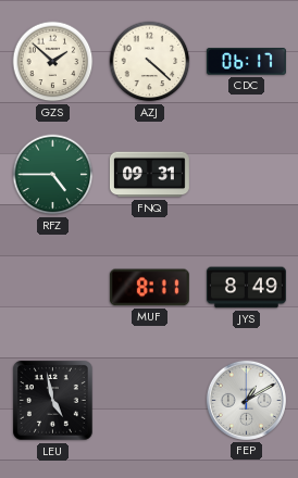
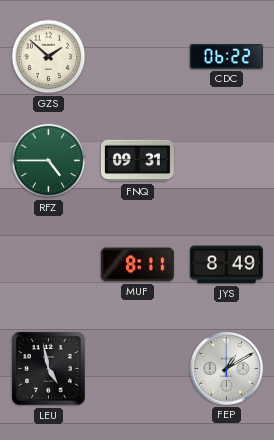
AZJ: 4:22 -> none
CDC: 06:17 -> 06:22
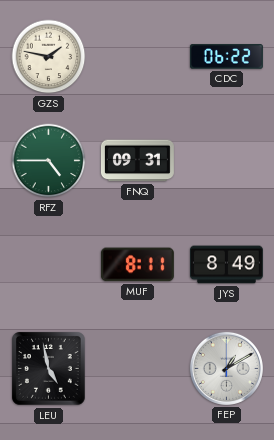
GZS: 1:52 -> 1:47
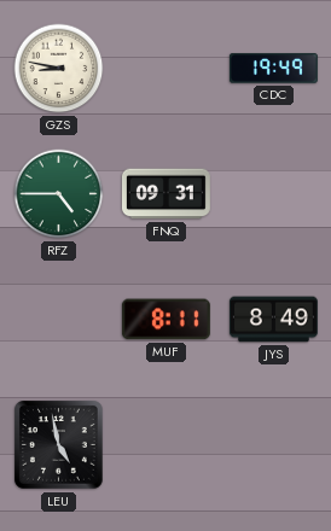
GZS: 1:47 -> 8:47
CDC: 06:22 -> 19:49
FEP: 1:10 -> none
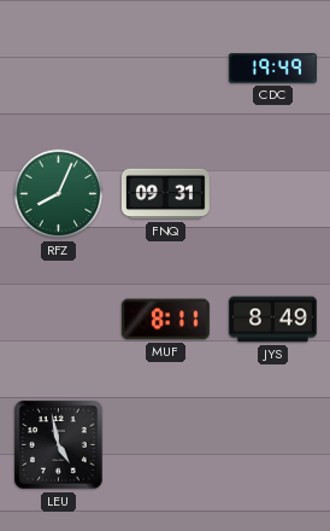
GZS: 8:47 -> none
RFZ: 4:45 -> 8:04
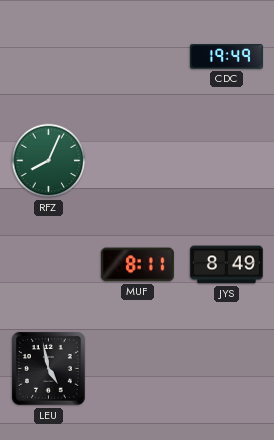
FNQ: 09:31 -> none
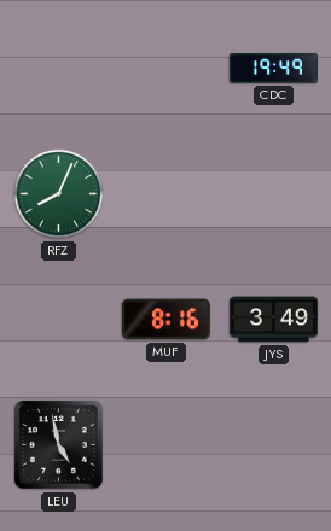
MUF: 8:11 -> 8:16
JYS: 8:49 -> 3:49
